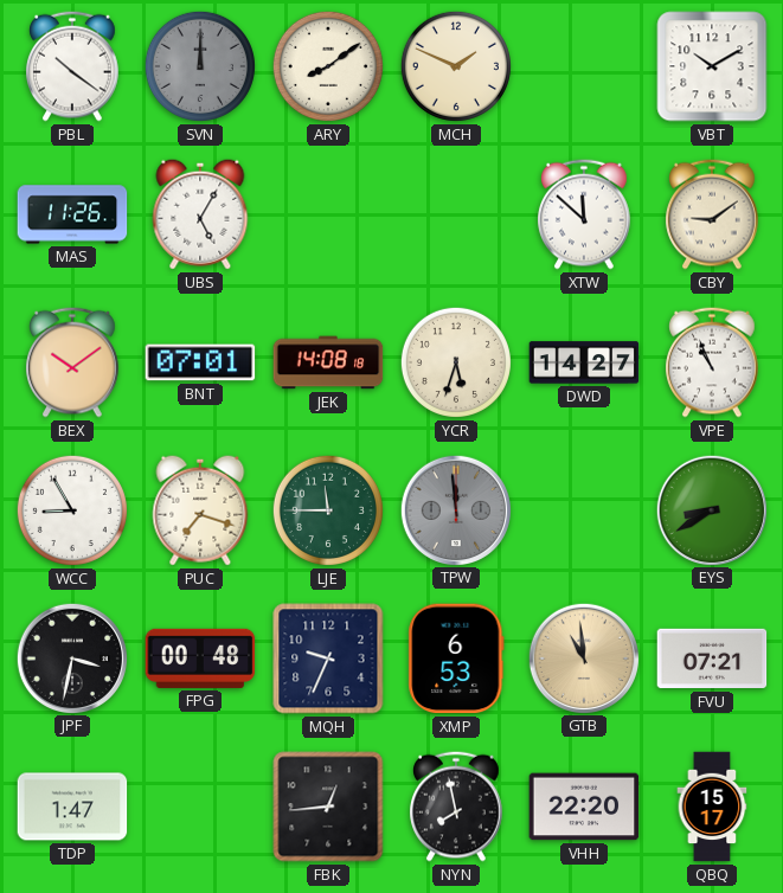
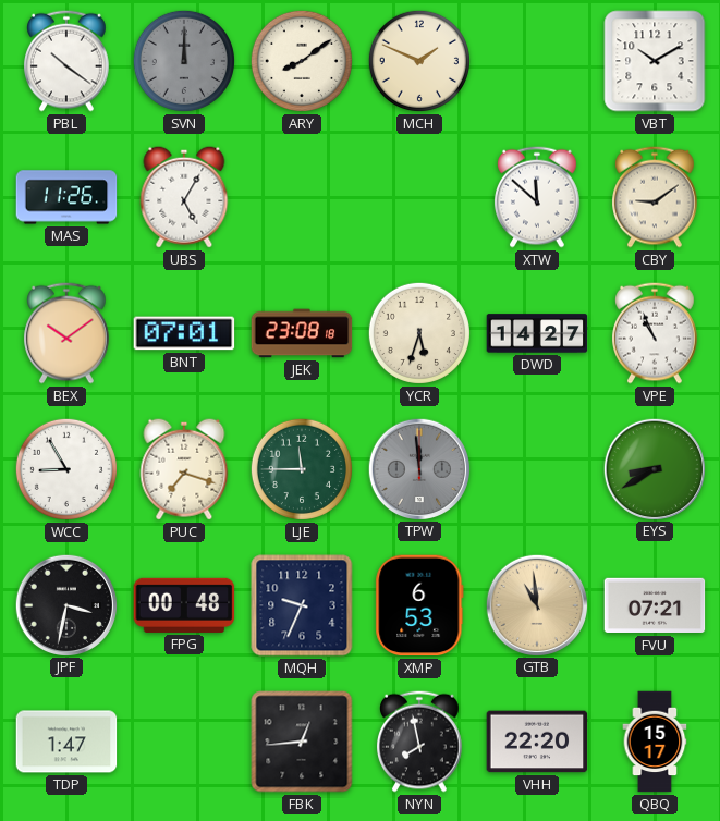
JEK: 14:08 -> 23:08
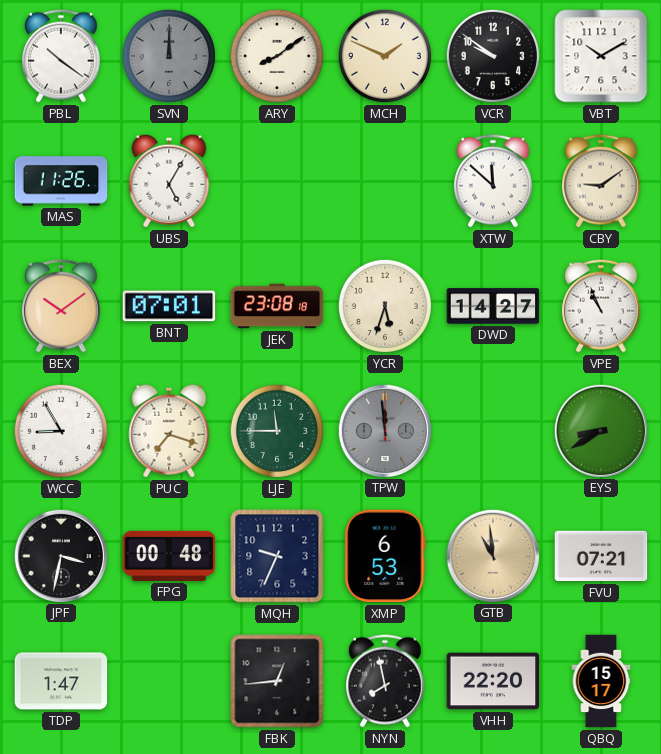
VCR: none -> 9:51
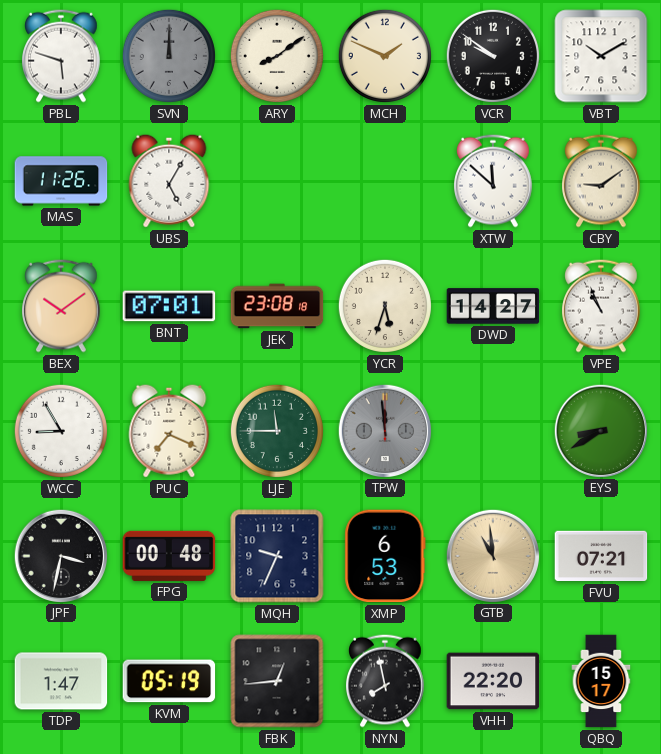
PBL: 10:21 -> 5:48
PUC: 7:18 -> 7:19
KVM: none -> 05:19
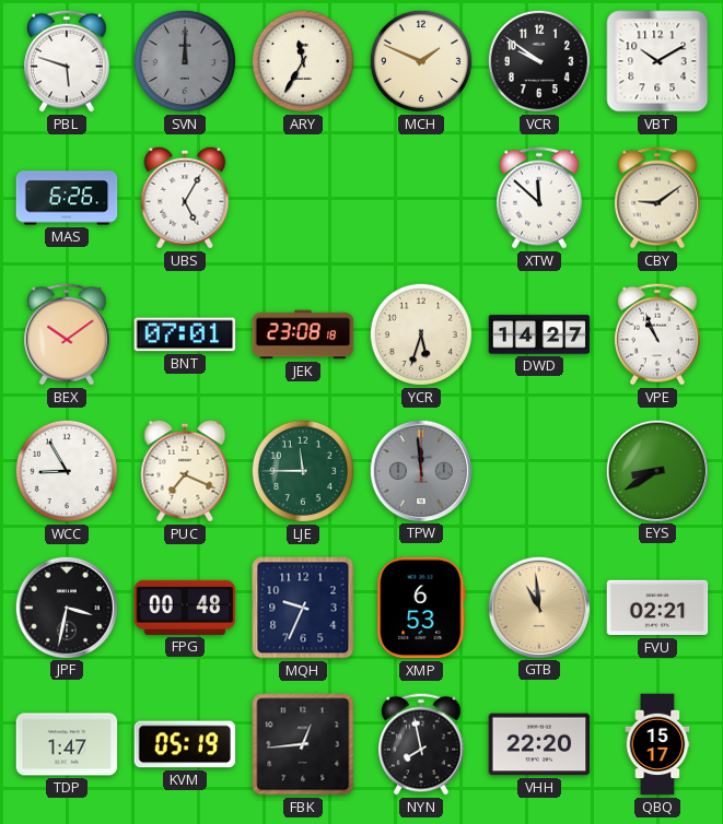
ARY: 8:09 -> 11:35
MAS: 11:26 -> 6:26
FVU: 07:21 -> 02:21
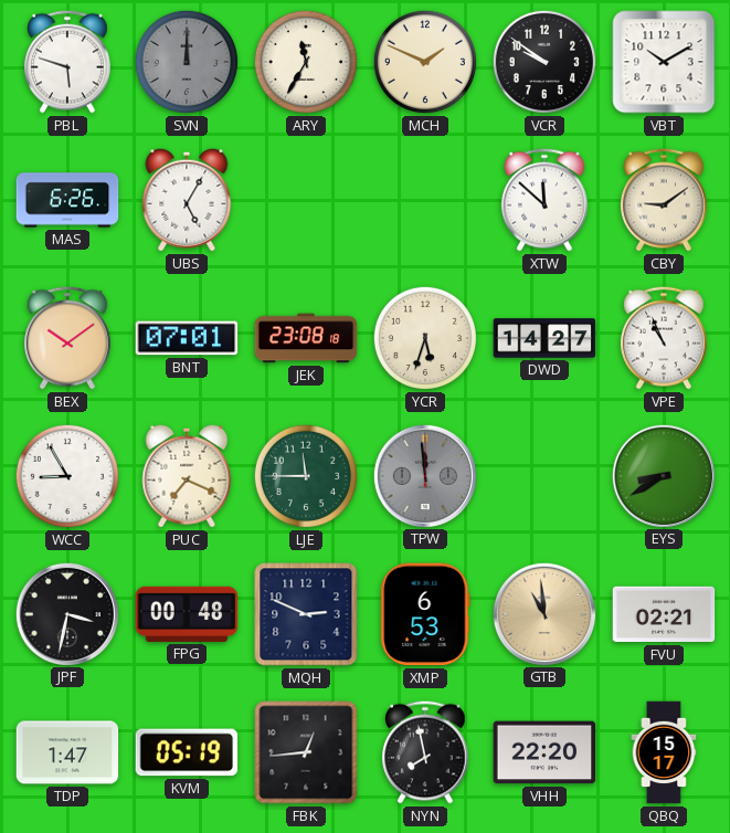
MQH: 9:34 -> 2:49
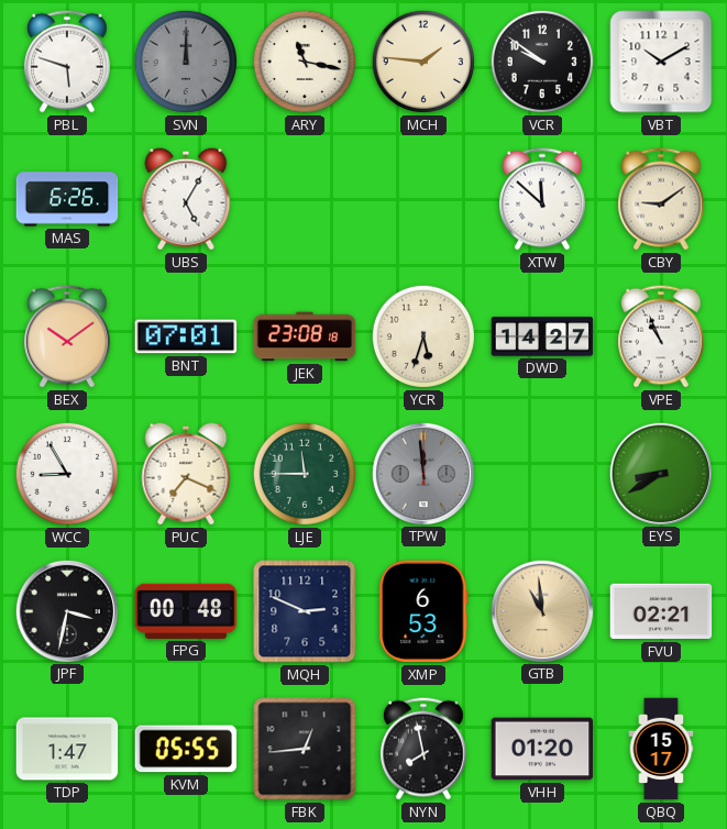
ARY: 11:35 -> 11:17
MCH: 1:49 -> 1:46
KVM: 05:19 -> 05:55
VHH: 22:20 -> 01:20
